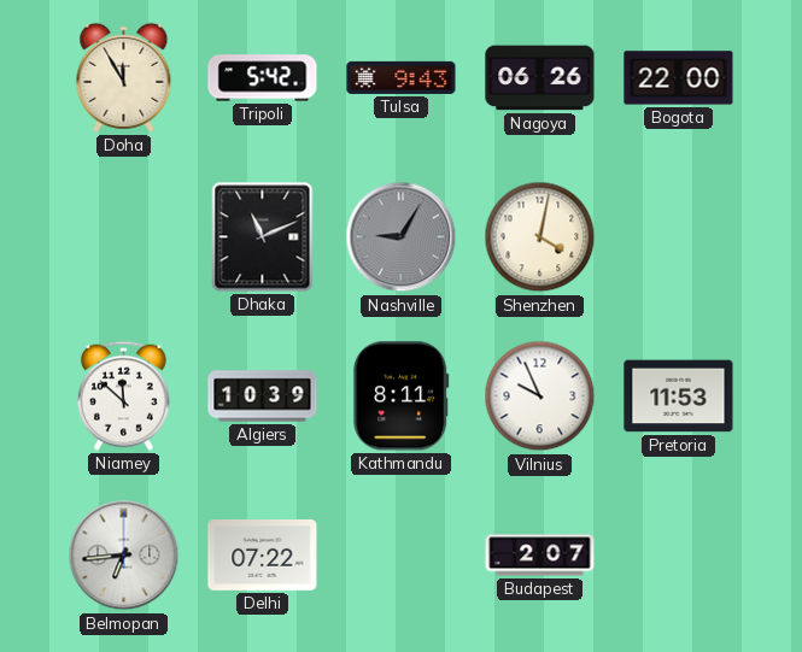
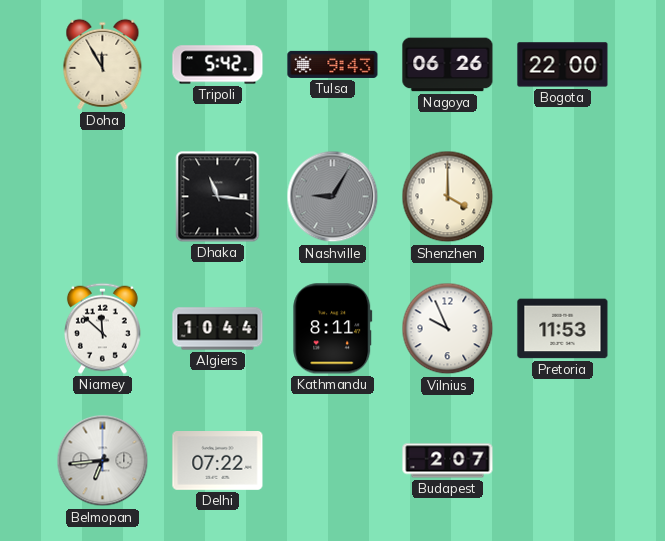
Dhaka: 11:11 -> 11:16
Shenzhen: 4:02 -> 4:00
Algiers: 10:39 -> 10:44
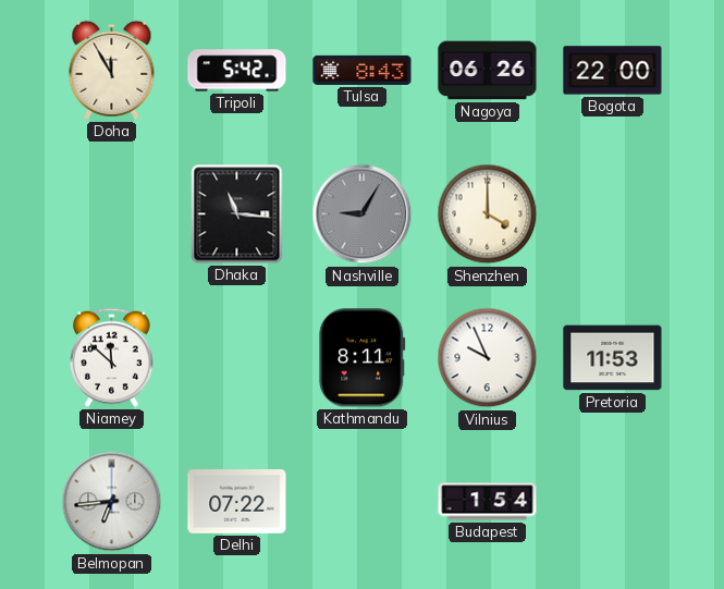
Tulsa: 9:43 -> 8:43
Algiers: 10:44 -> none
Budapest: 2:07 -> 1:54
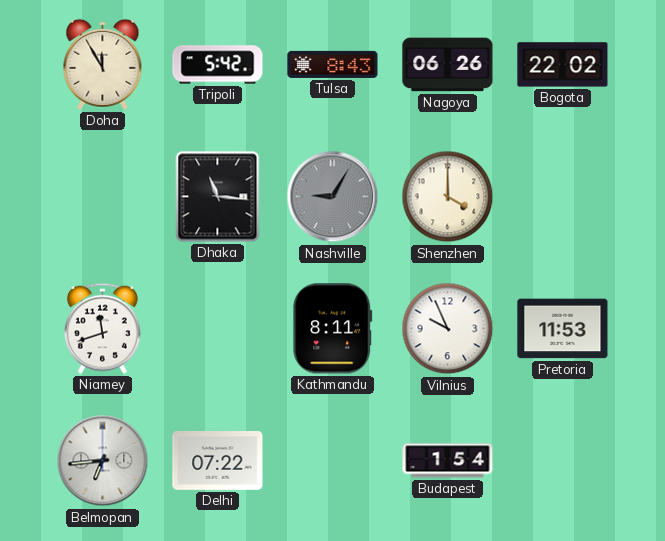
Bogota: 22:00 -> 22:02
Niamey: 11:52 -> 11:42
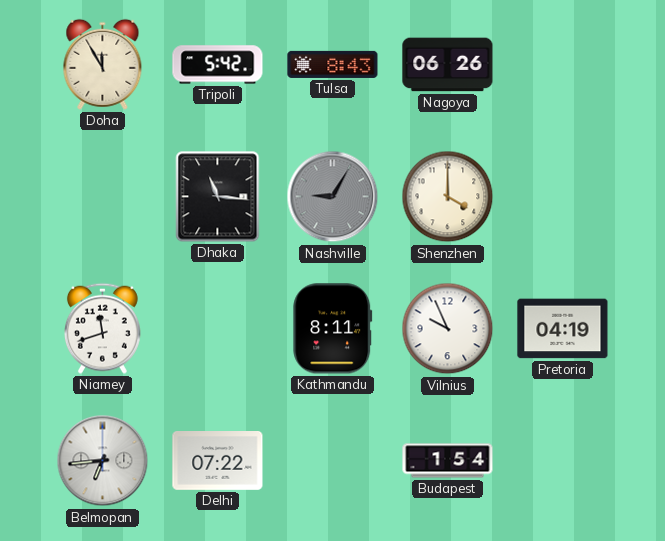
Bogota: 22:02 -> none
Pretoria: 11:53 -> 04:19
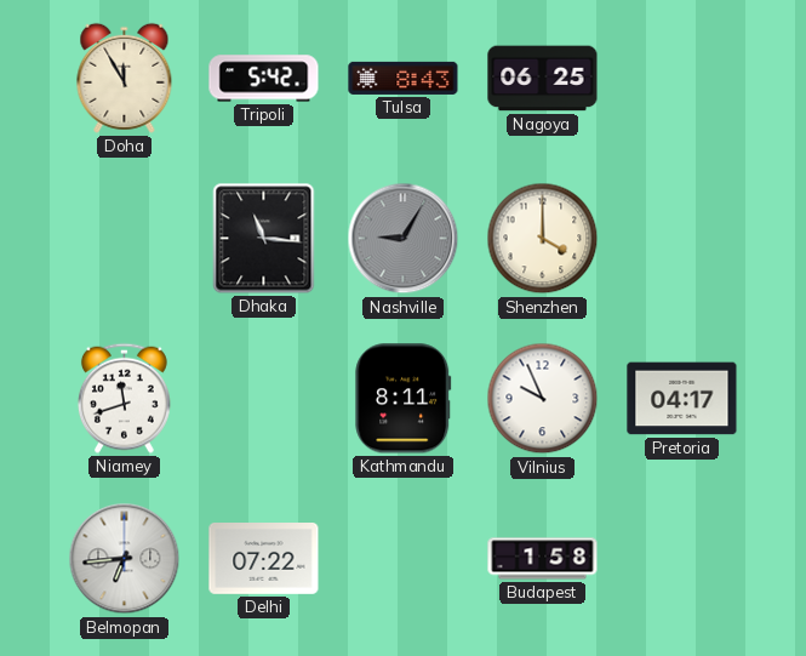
Nagoya: 06:26 -> 06:25
Pretoria: 04:19 -> 04:17
Budapest: 1:54 -> 1:58
